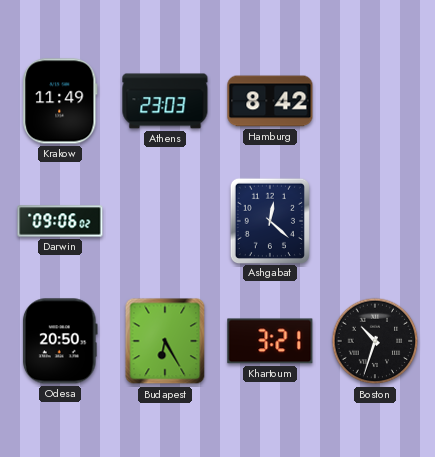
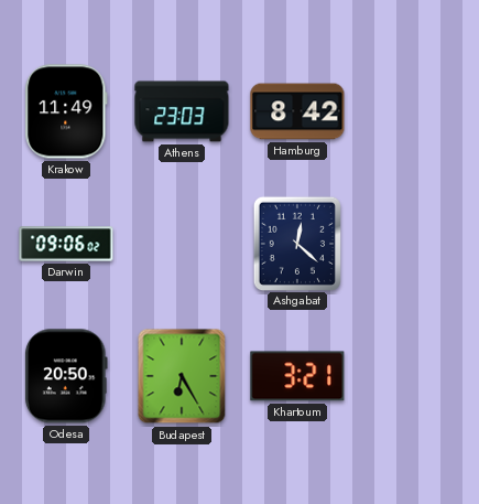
Boston: 10:33 -> none
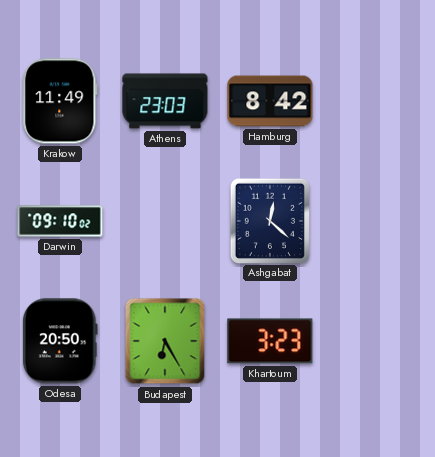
Darwin: 09:06 -> 09:10
Khartoum: 3:21 -> 3:23
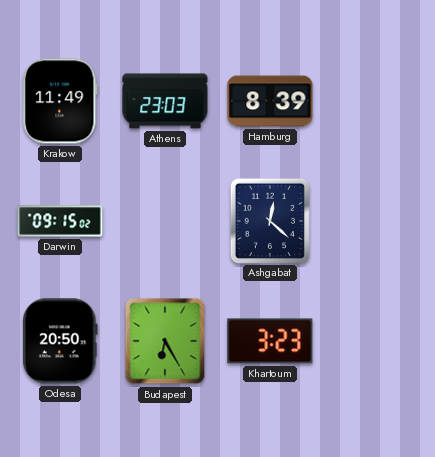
Hamburg: 8:42 -> 8:39
Darwin: 09:10 -> 09:15
